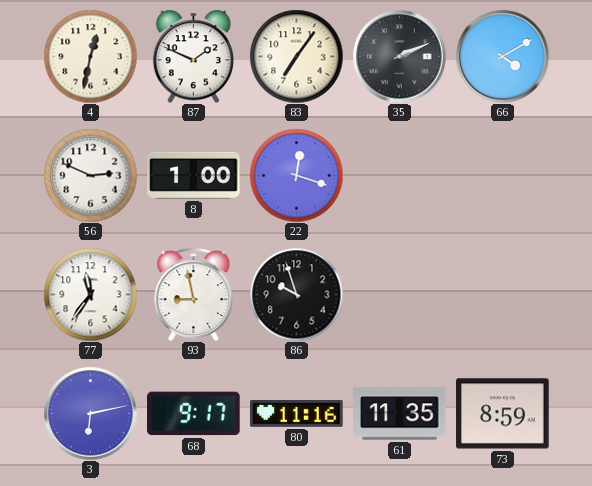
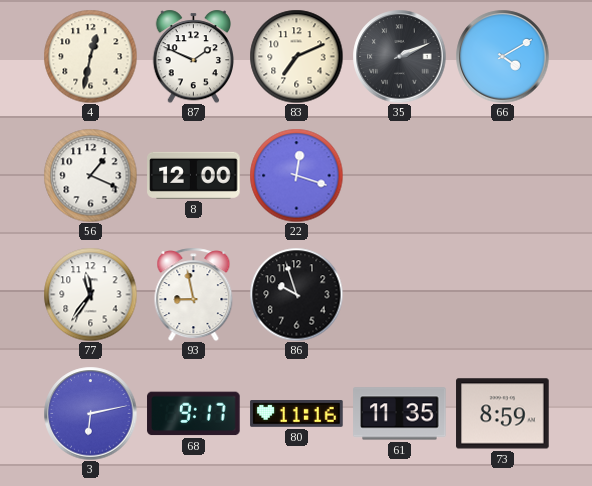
83: 7:06 -> 7:11
56: 2:49 -> 1:19
8: 1:00 -> 12:00
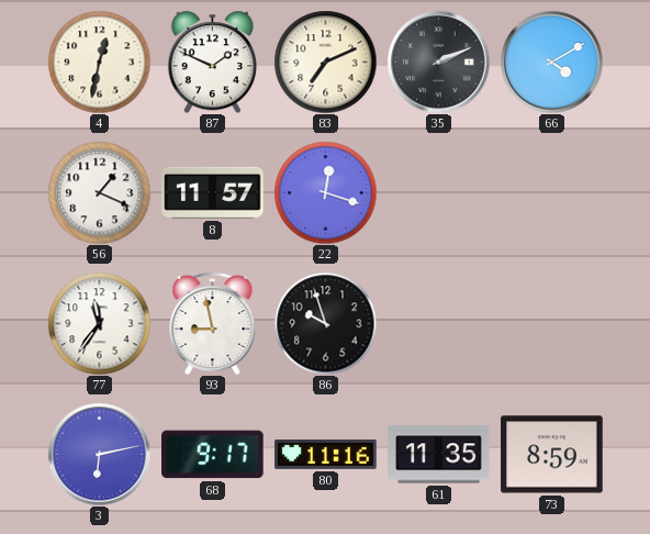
8: 12:00 -> 11:57
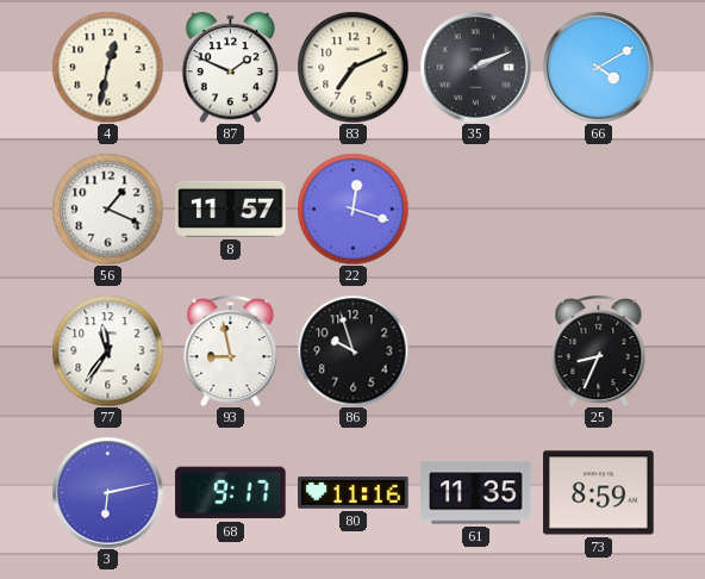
25: none -> 8:34
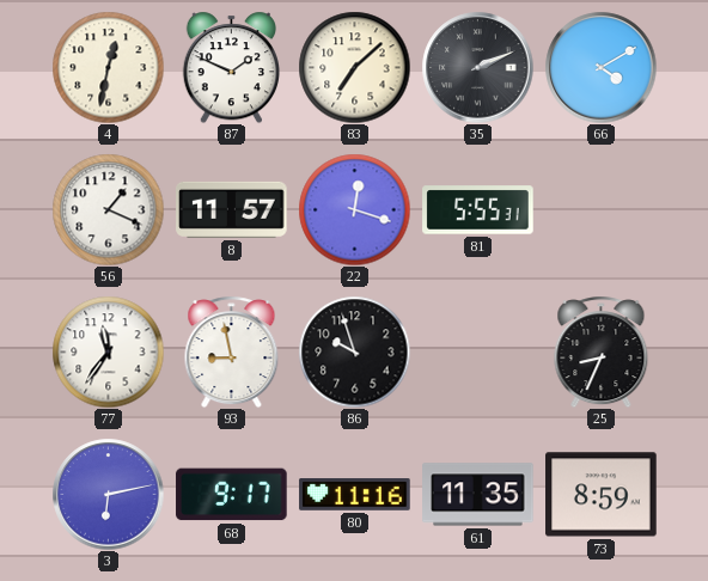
83: 7:11 -> 7:08
81: none -> 5:55
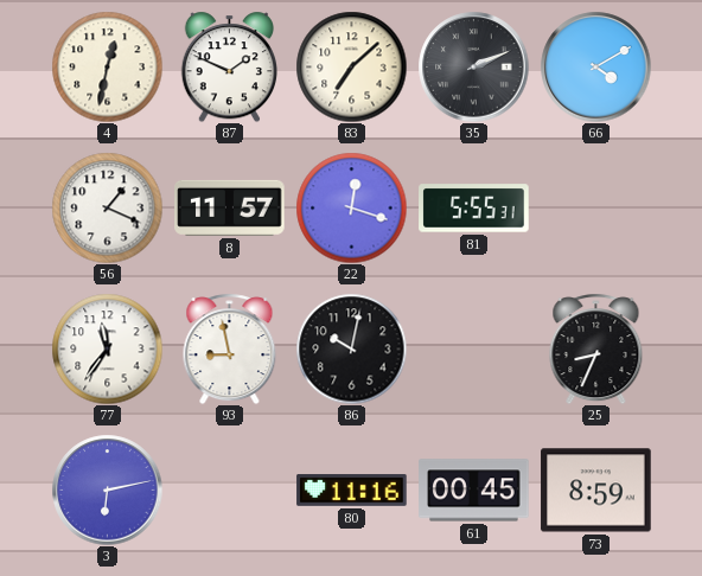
86: 9:57 -> 10:02
68: 9:17 -> none
61: 11:35 -> 00:45
